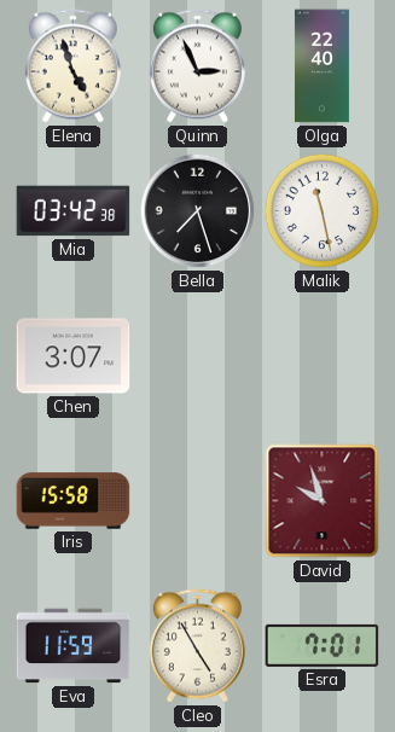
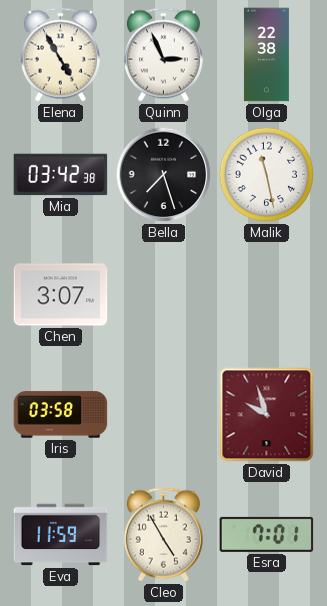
Elena: 4:57 -> 4:55
Olga: 22:40 -> 22:38
Iris: 15:58 -> 03:58
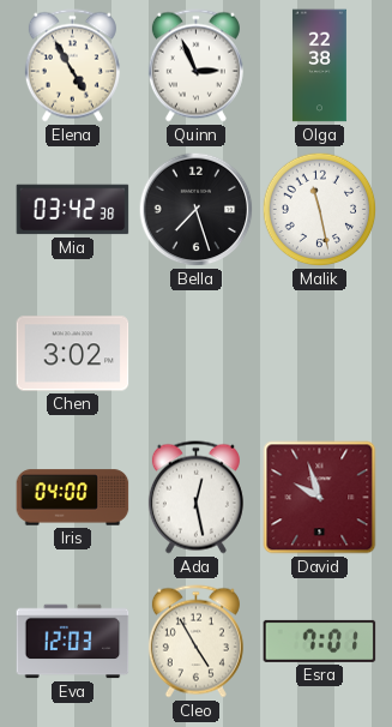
Chen: 3:07 -> 3:02
Iris: 03:58 -> 04:00
Ada: none -> 12:28
Eva: 11:59 -> 12:03
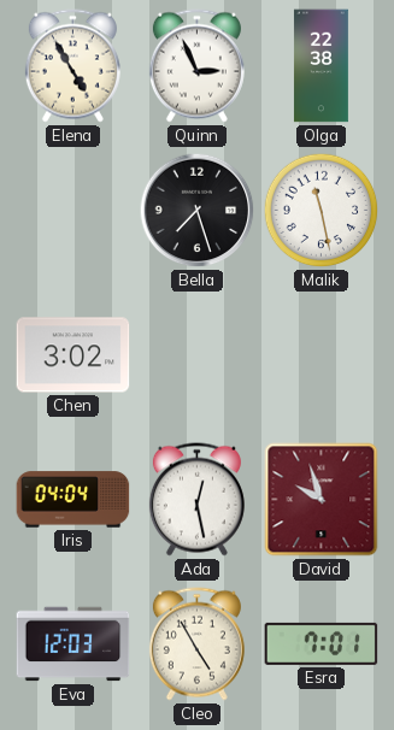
Mia: 03:42 -> none
Iris: 04:00 -> 04:04
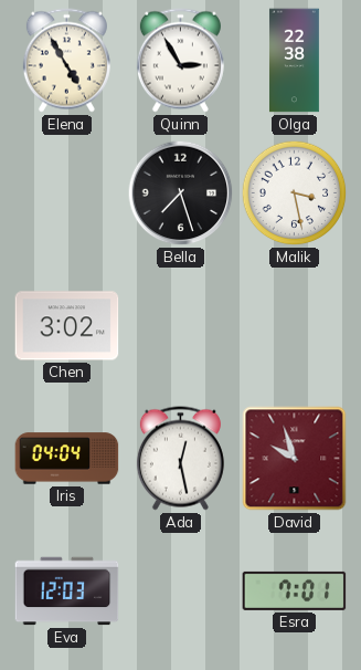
Quinn: 2:56 -> 2:55
Malik: 11:28 -> 3:28
Cleo: 4:55 -> none
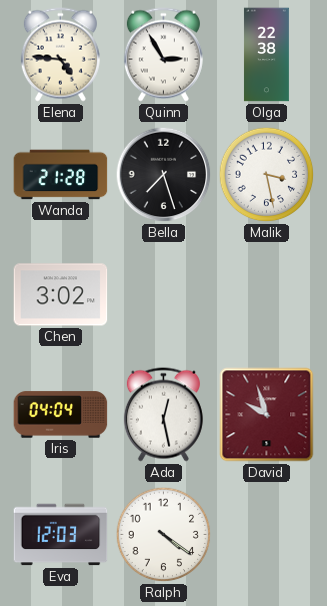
Elena: 4:55 -> 4:46
Wanda: none -> 21:28
Ralph: none -> 4:21
Esra: 7:01 -> none
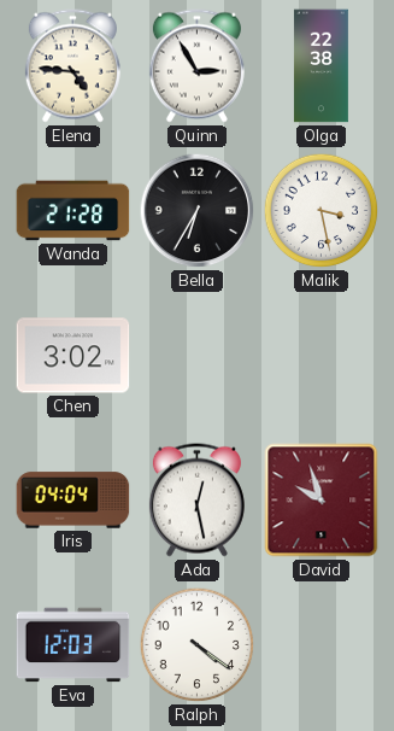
Bella: 7:27 -> 6:35
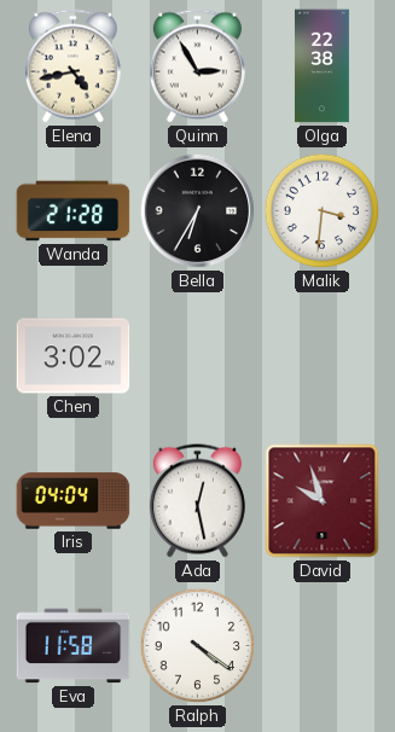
Elena: 4:46 -> 4:43
Malik: 3:28 -> 3:31
Eva: 12:03 -> 11:58
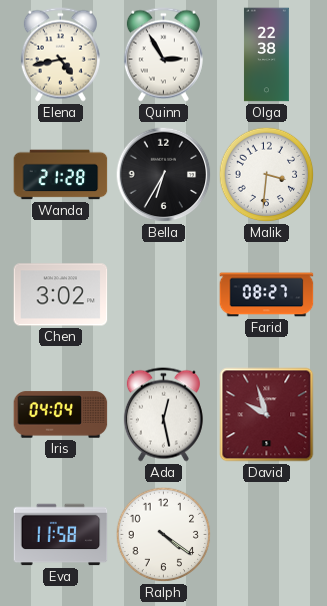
Farid: none -> 08:27
